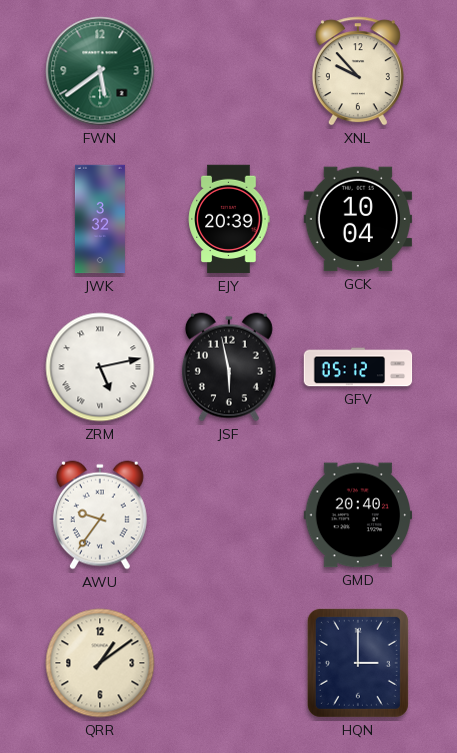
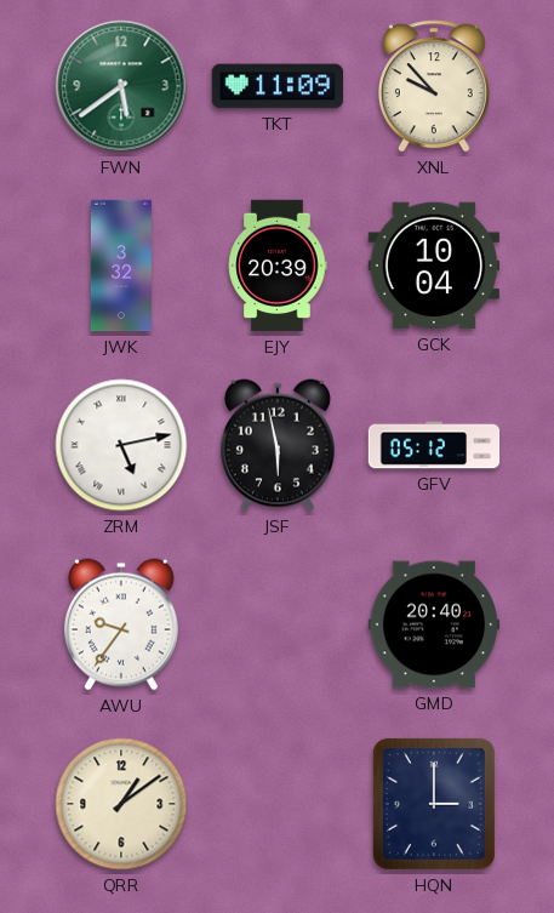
TKT: none -> 11:09
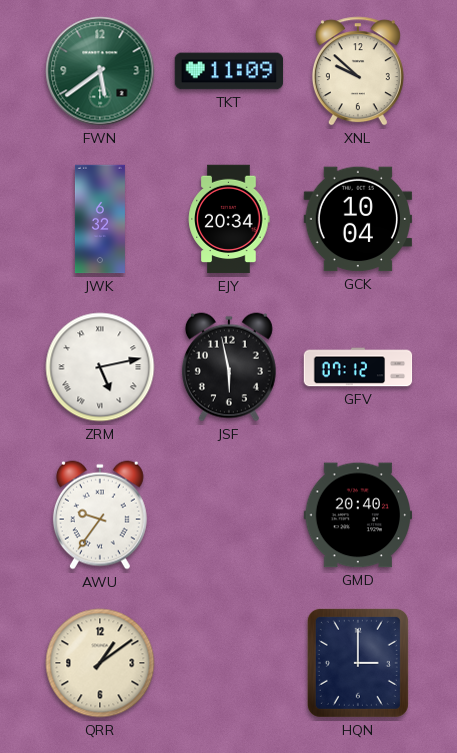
XNL: 9:53 -> 9:52
JWK: 3:32 -> 6:32
EJY: 20:39 -> 20:34
GFV: 05:12 -> 07:12
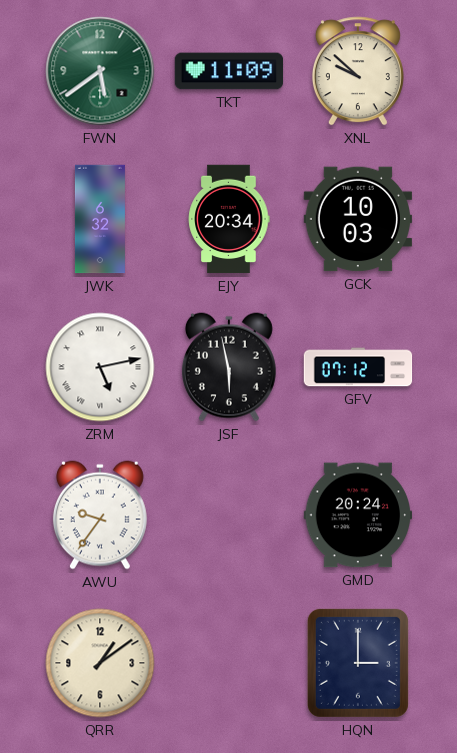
GCK: 10:04 -> 10:03
GMD: 20:40 -> 20:24
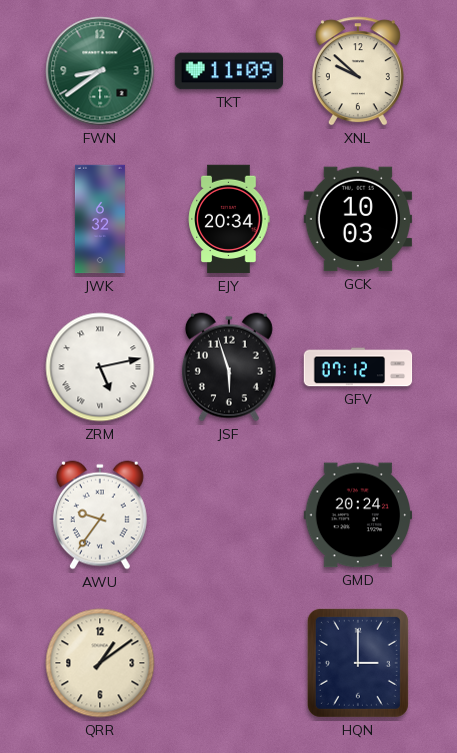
FWN: 5:39 -> 8:39
JSF: 5:58 -> 5:57
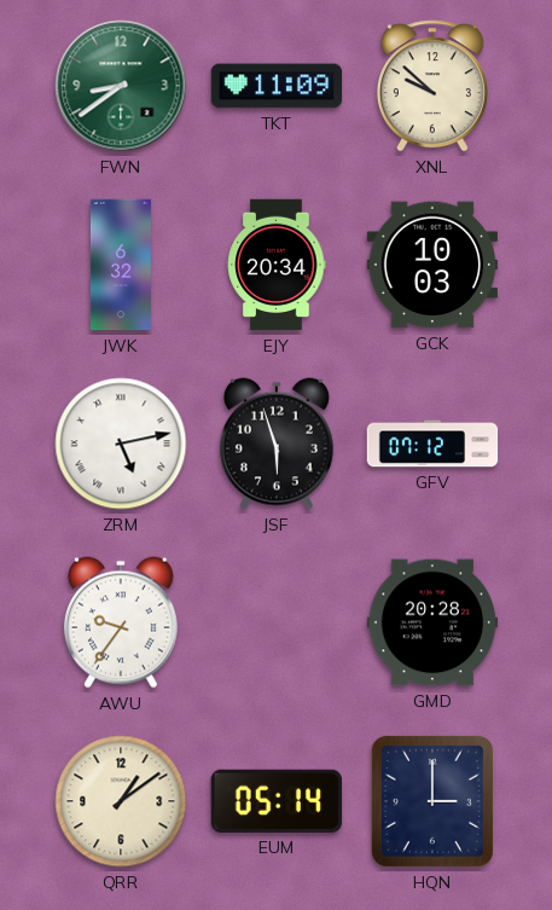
GMD: 20:24 -> 20:28
EUM: none -> 05:14
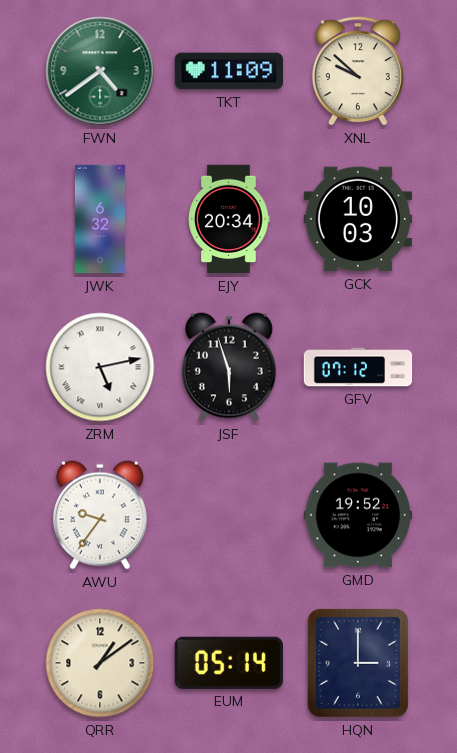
FWN: 8:39 -> 4:39
GMD: 20:28 -> 19:52
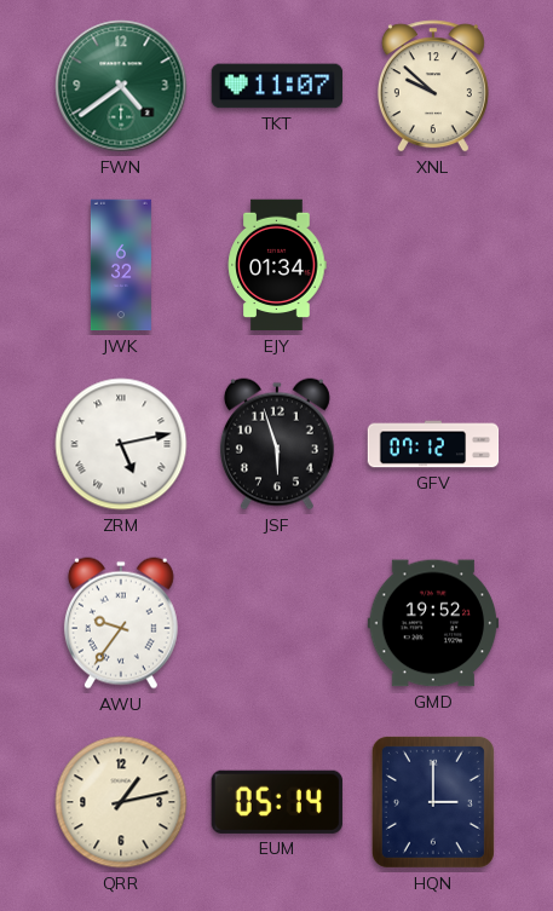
TKT: 11:09 -> 11:07
EJY: 20:34 -> 01:34
GCK: 10:03 -> none
QRR: 1:09 -> 1:13
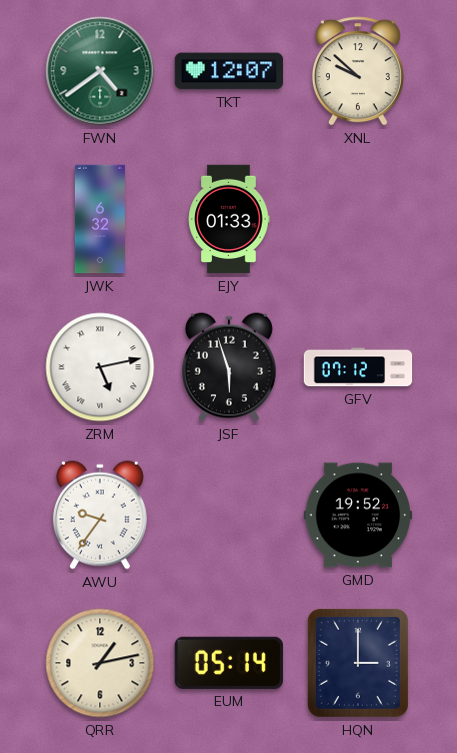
TKT: 11:07 -> 12:07
EJY: 01:34 -> 01:33
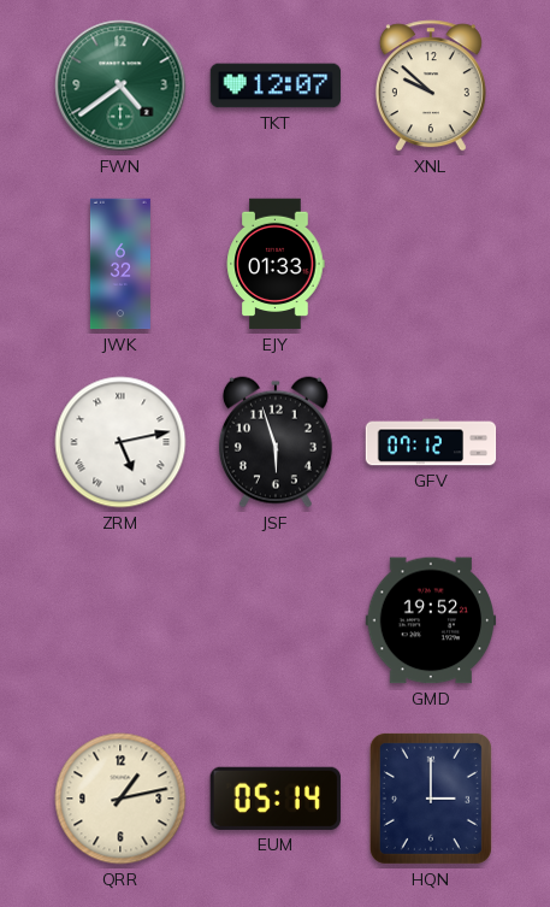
AWU: 9:36 -> none
